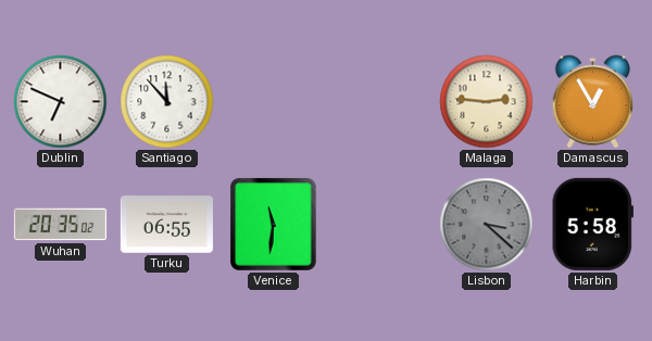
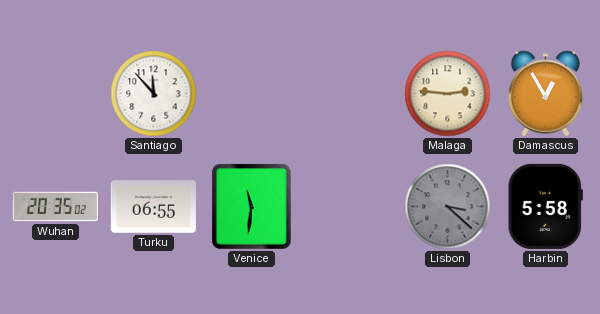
Dublin: 6:49 -> none
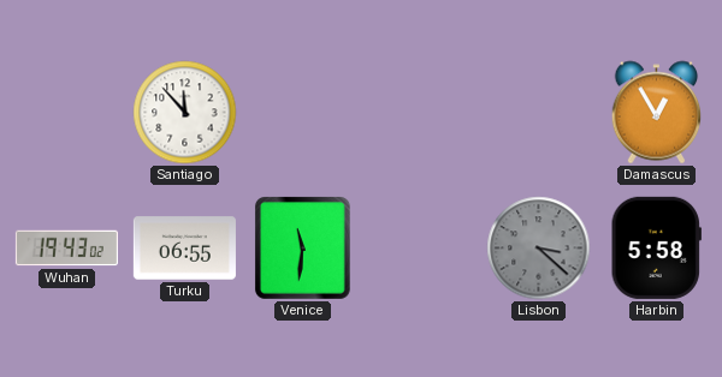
Malaga: 2:46 -> none
Wuhan: 20:35 -> 19:43
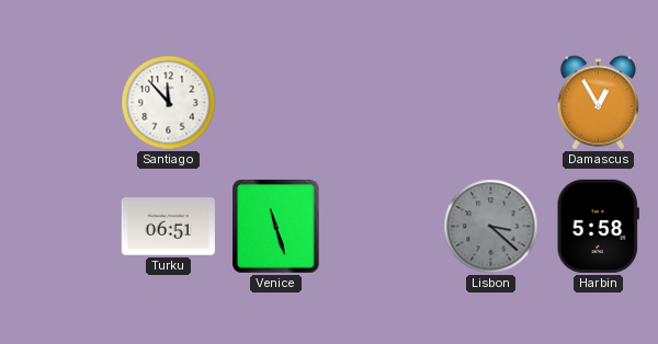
Wuhan: 19:43 -> none
Turku: 06:55 -> 06:51
Venice: 11:31 -> 11:27
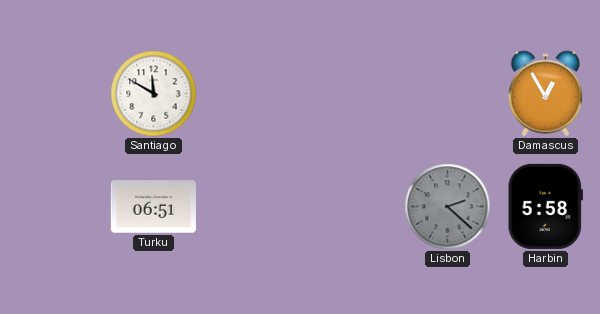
Santiago: 11:53 -> 11:50
Venice: 11:27 -> none
Lisbon: 3:22 -> 2:22
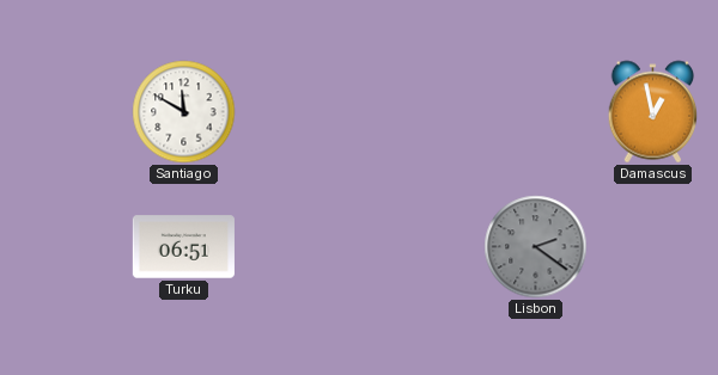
Damascus: 12:55 -> 12:58
Lisbon: 2:22 -> 2:21
Harbin: 5:58 -> none
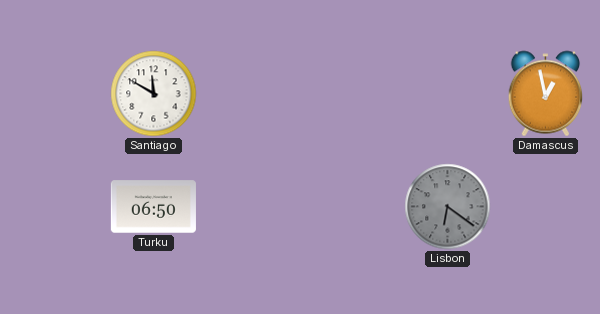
Turku: 06:51 -> 06:50
Lisbon: 2:21 -> 6:21
